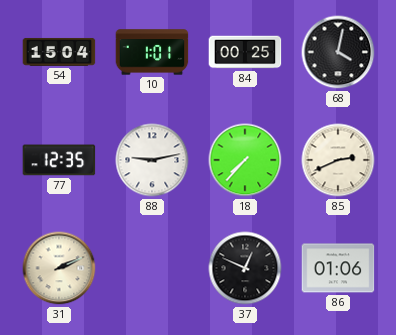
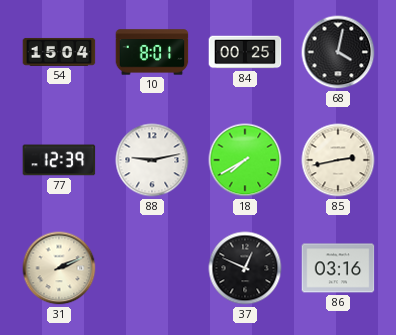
10: 1:01 -> 8:01
77: 12:35 -> 12:39
18: 7:37 -> 7:40
85: 2:41 -> 2:43
86: 01:06 -> 03:16
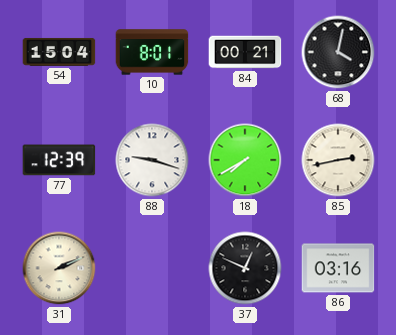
84: 00:25 -> 00:21
88: 9:13 -> 9:18
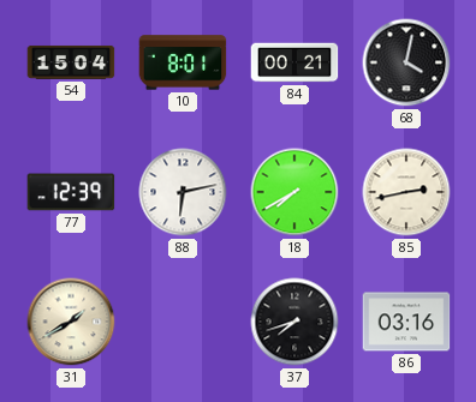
88: 9:18 -> 6:13
31: 2:11 -> 1:40
37: 12:49 -> 7:42
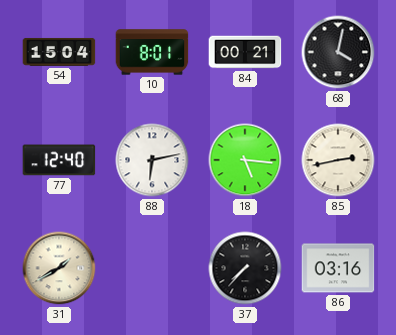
77: 12:39 -> 12:40
18: 7:40 -> 5:16
37: 7:42 -> 7:37
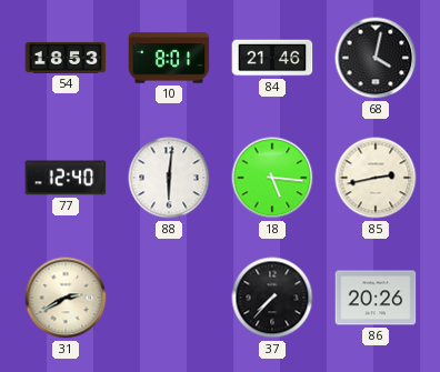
54: 15:04 -> 18:53
84: 00:21 -> 21:46
88: 6:13 -> 6:01
31: 1:40 -> 2:40
86: 03:16 -> 20:26
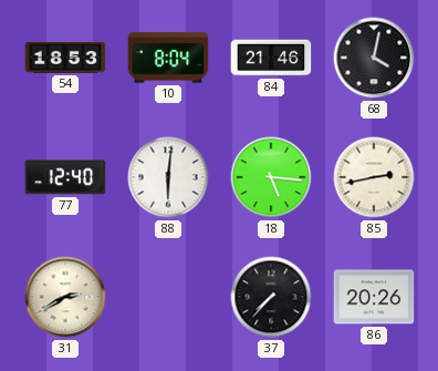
10: 8:01 -> 8:04
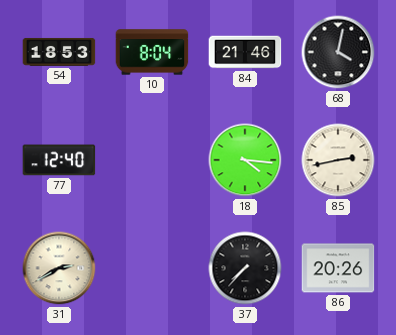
88: 6:01 -> none
18: 5:16 -> 4:16
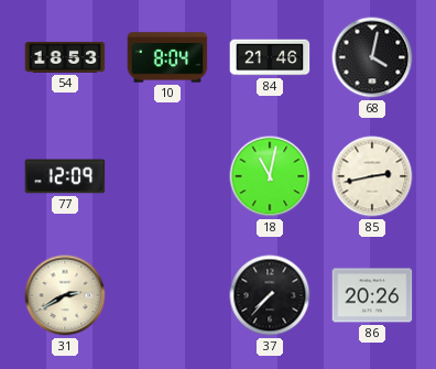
77: 12:40 -> 12:09
18: 4:16 -> 11:02
